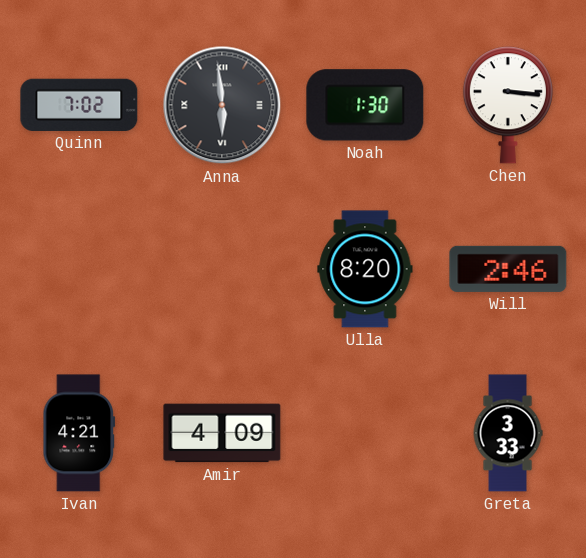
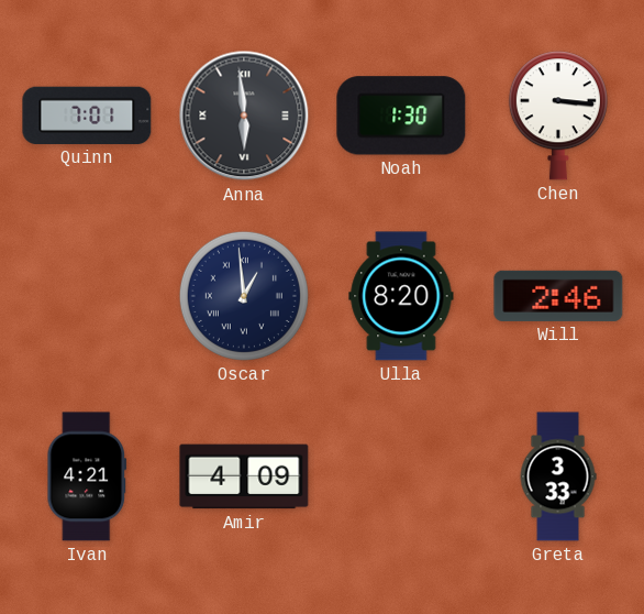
Quinn: 7:02 -> 7:01
Oscar: none -> 12:59
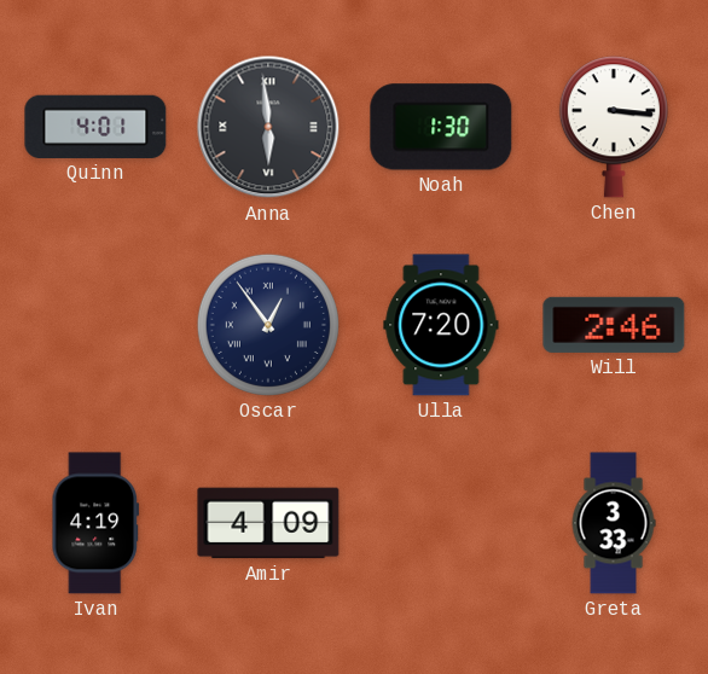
Quinn: 7:01 -> 4:01
Oscar: 12:59 -> 12:54
Ulla: 8:20 -> 7:20
Ivan: 4:21 -> 4:19
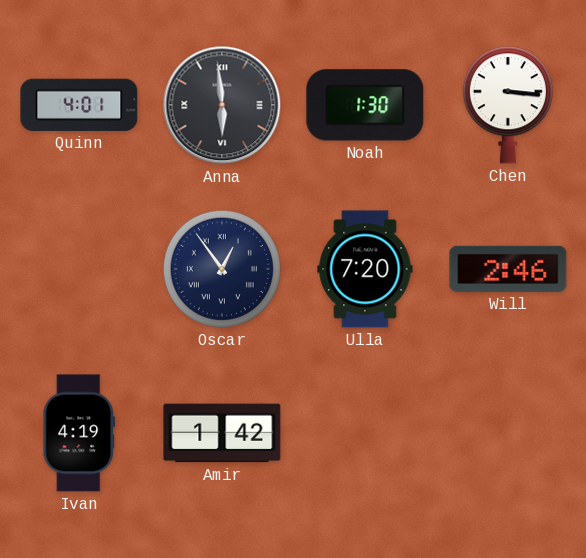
Amir: 4:09 -> 1:42
Greta: 3:33 -> none
